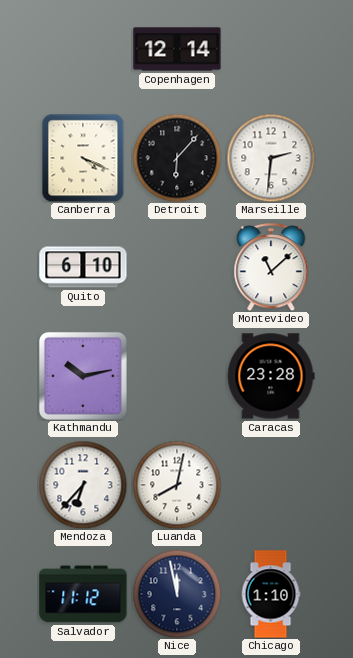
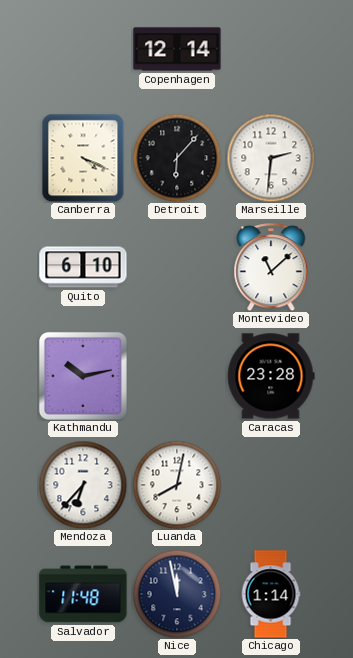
Salvador: 11:12 -> 11:48
Chicago: 1:10 -> 1:14
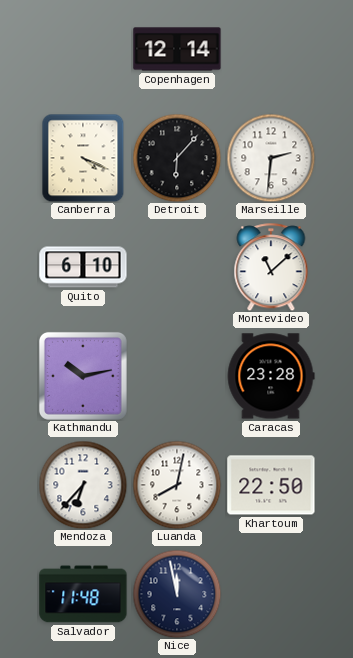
Khartoum: none -> 22:50
Chicago: 1:14 -> none
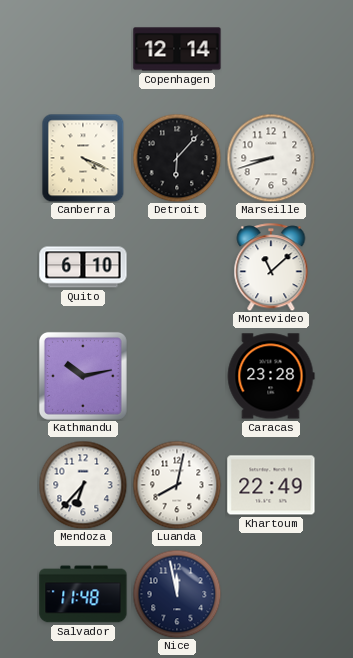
Marseille: 2:31 -> 8:42
Khartoum: 22:50 -> 22:49
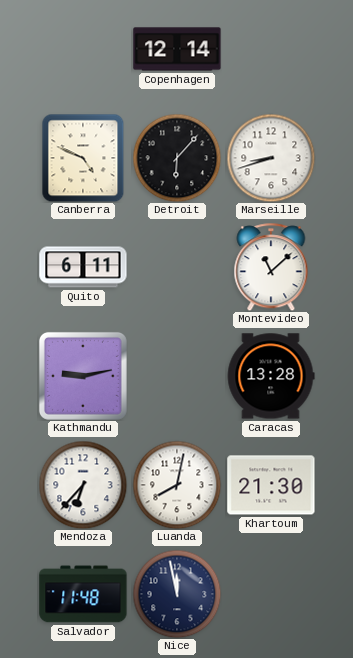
Canberra: 4:19 -> 4:49
Quito: 6:10 -> 6:11
Kathmandu: 10:13 -> 9:13
Caracas: 23:28 -> 13:28
Khartoum: 22:49 -> 21:30
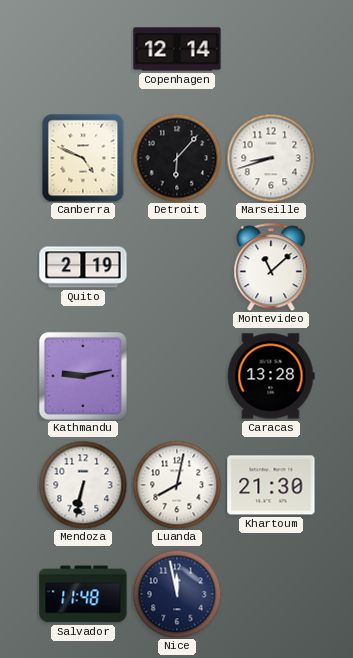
Quito: 6:11 -> 2:19
Mendoza: 6:37 -> 6:32
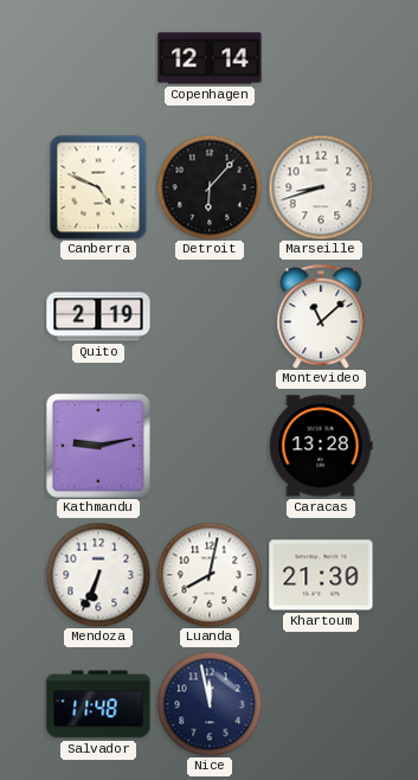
Mendoza: 6:32 -> 6:34
